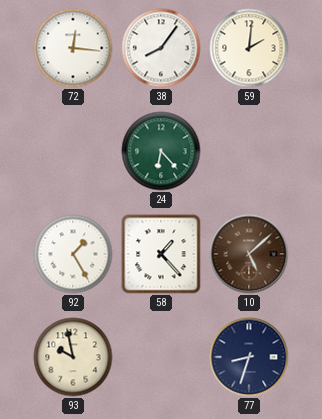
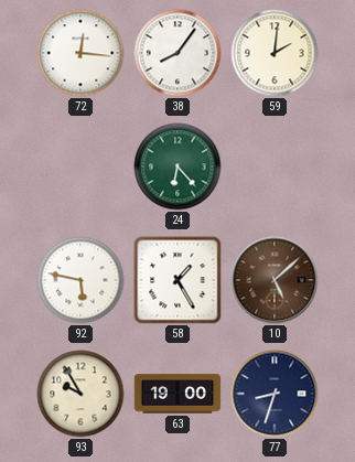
92: 1:25 -> 5:47
58: 1:23 -> 1:25
93: 9:58 -> 9:55
63: none -> 19:00
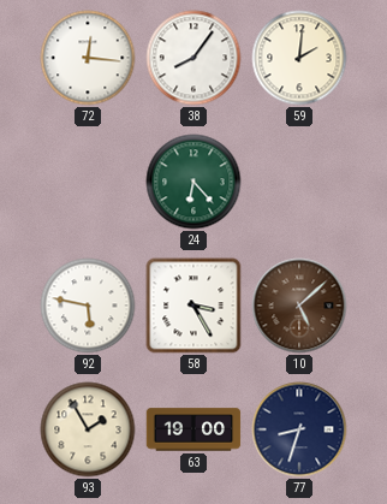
58: 1:25 -> 3:25
93: 9:55 -> 1:55
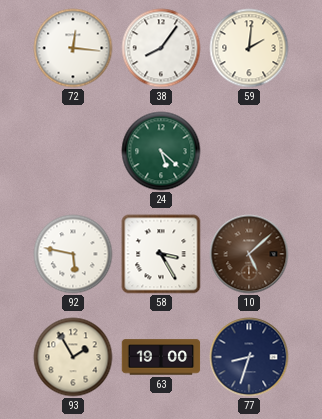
24: 6:23 -> 5:22
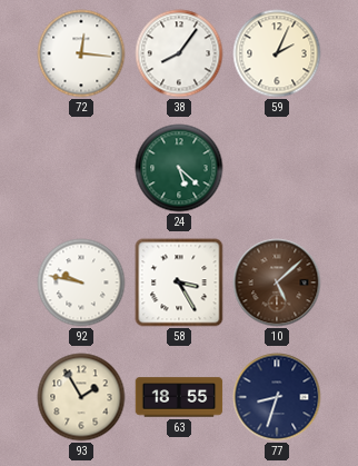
59: 2:01 -> 2:04
92: 5:47 -> 9:47
63: 19:00 -> 18:55
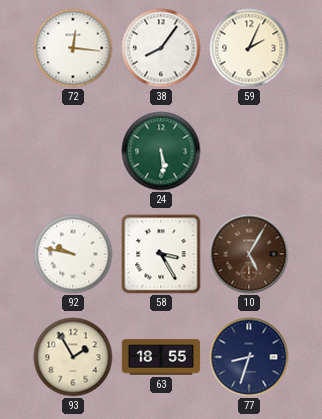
24: 5:22 -> 5:29
10: 5:08 -> 5:05
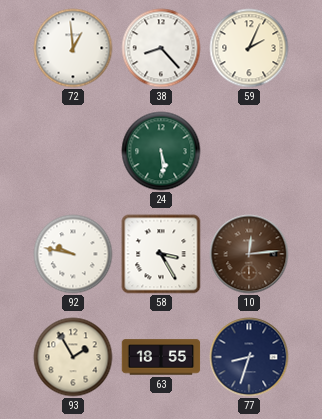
72: 12:16 -> 12:59
38: 8:06 -> 8:23
10: 5:05 -> 12:14
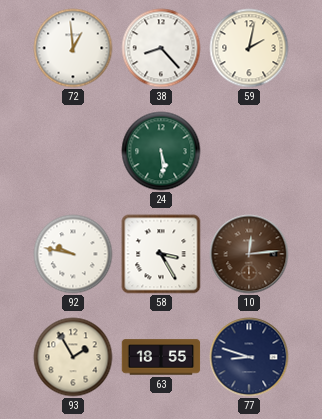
59: 2:04 -> 2:02
77: 8:33 -> 8:48
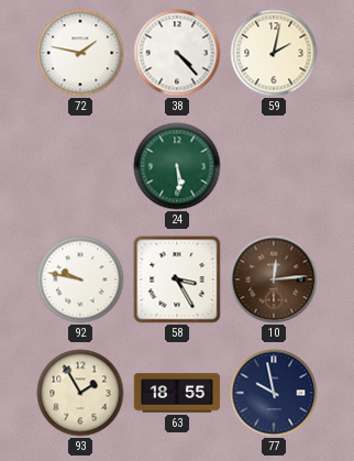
72: 12:59 -> 1:47
38: 8:23 -> 4:23
77: 8:48 -> 9:58
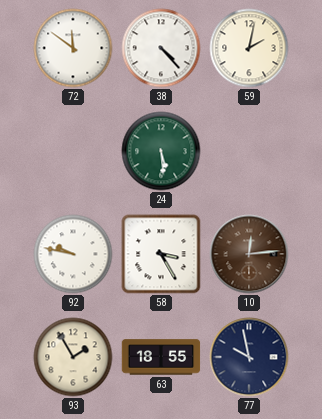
72: 1:47 -> 11:51
